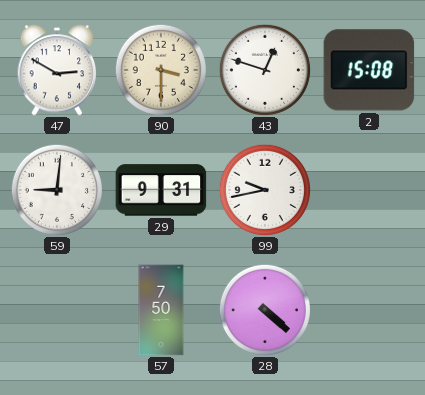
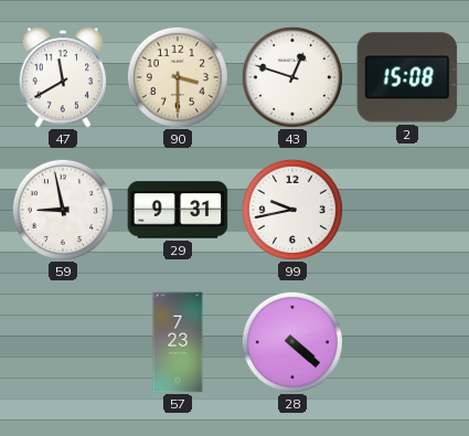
47: 2:50 -> 11:40
59: 9:01 -> 8:58
57: 7:50 -> 7:23
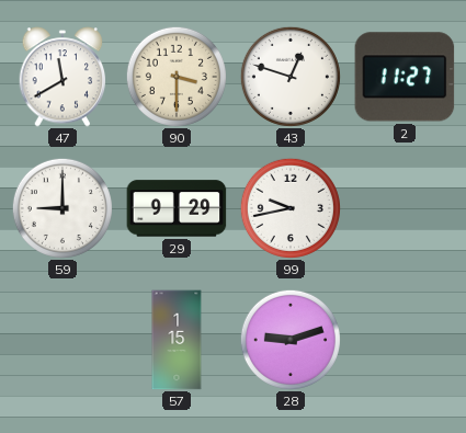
2: 15:08 -> 11:27
59: 8:58 -> 9:00
29: 9:31 -> 9:29
57: 7:23 -> 1:15
28: 4:22 -> 9:12
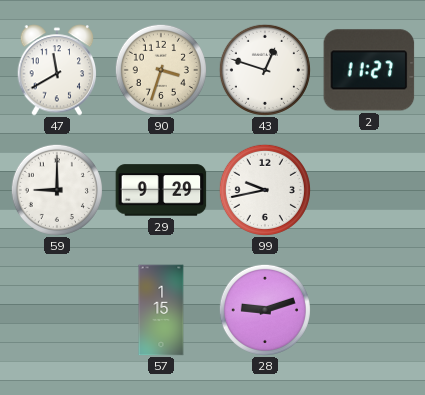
90: 3:30 -> 3:33
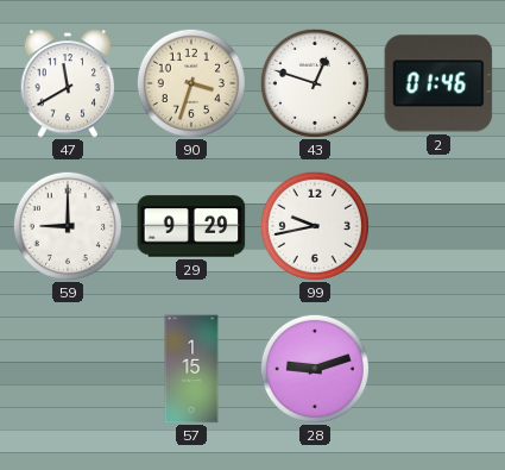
2: 11:27 -> 01:46
